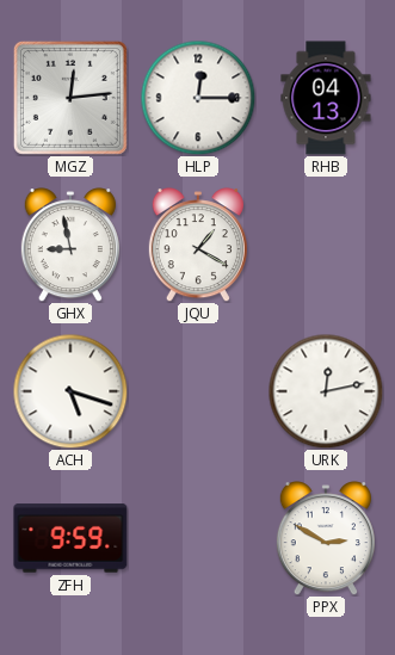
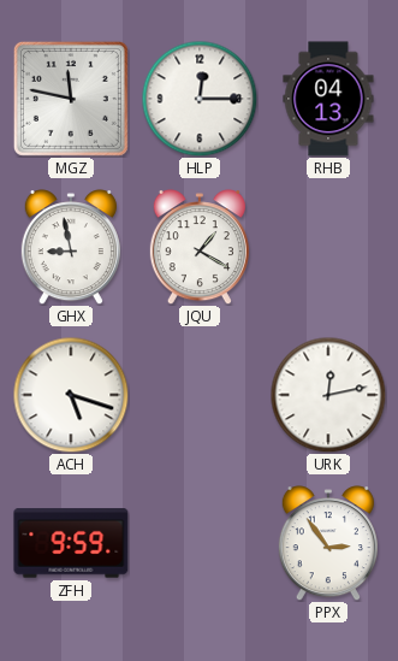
MGZ: 12:14 -> 11:47
PPX: 2:50 -> 2:54
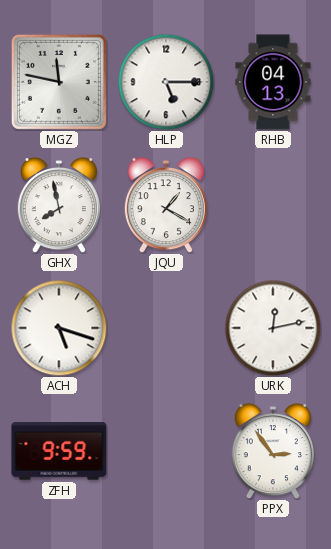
HLP: 12:15 -> 5:15
GHX: 8:58 -> 7:58
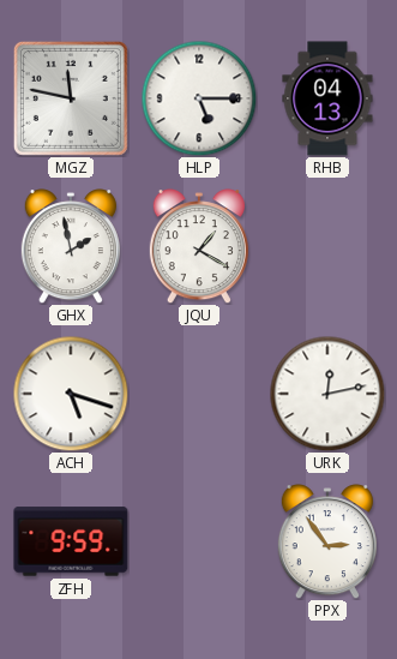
GHX: 7:58 -> 1:58
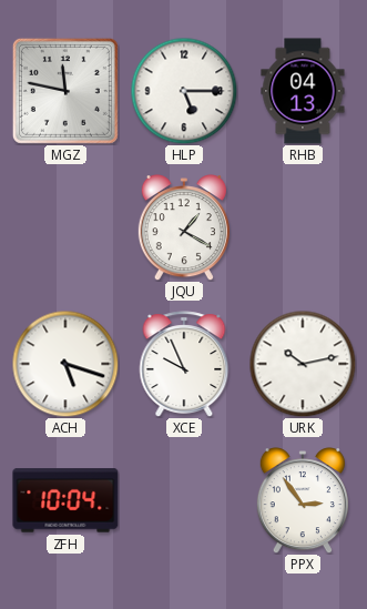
GHX: 1:58 -> none
XCE: none -> 9:56
URK: 12:13 -> 10:13
ZFH: 9:59 -> 10:04
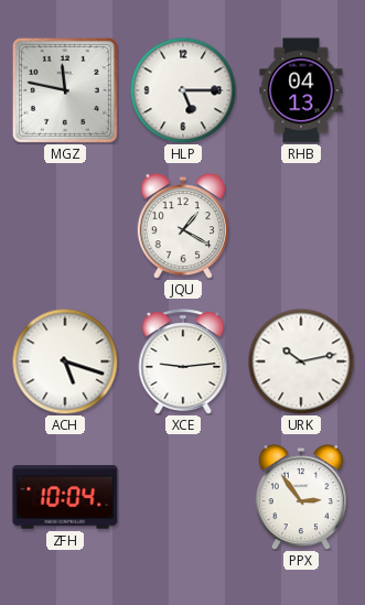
XCE: 9:56 -> 9:14
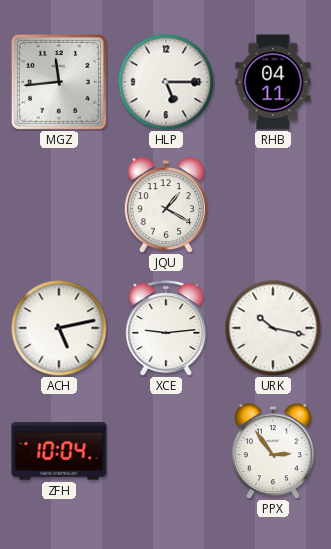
MGZ: 11:47 -> 11:44
RHB: 04:13 -> 04:11
ACH: 5:18 -> 5:13
URK: 10:13 -> 10:17
